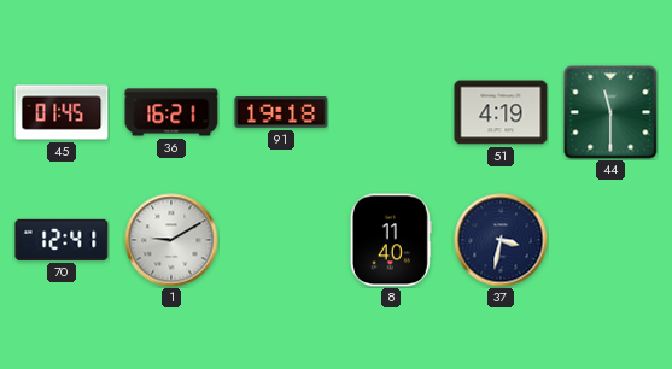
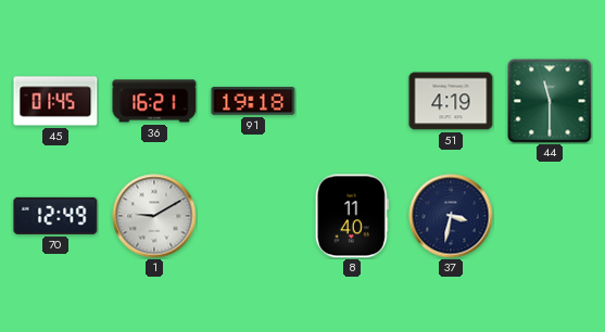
70: 12:41 -> 12:49
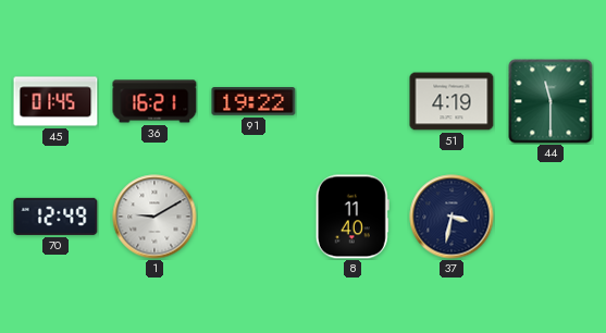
91: 19:18 -> 19:22
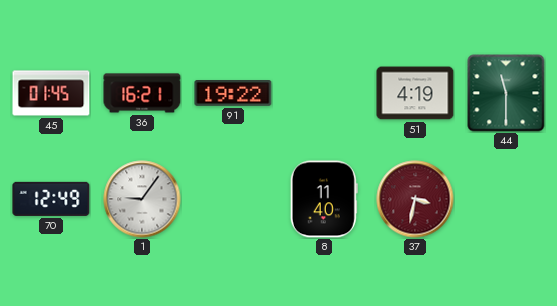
1: 9:10 -> 9:06
37 dial: navy -> burgundy
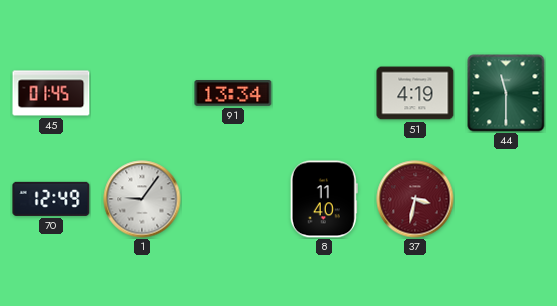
36: 16:21 -> none
91: 19:22 -> 13:34
